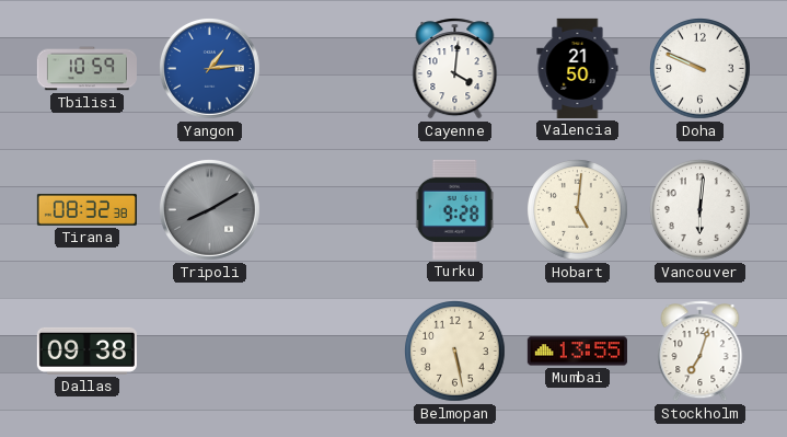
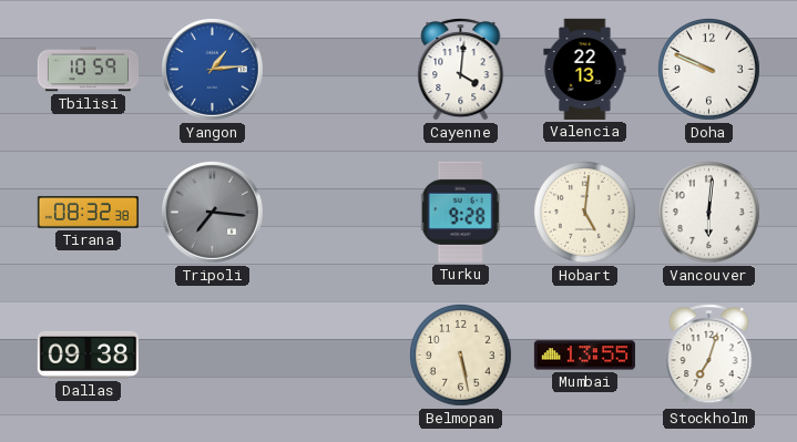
Valencia: 21:50 -> 22:13
Tripoli: 8:10 -> 7:16
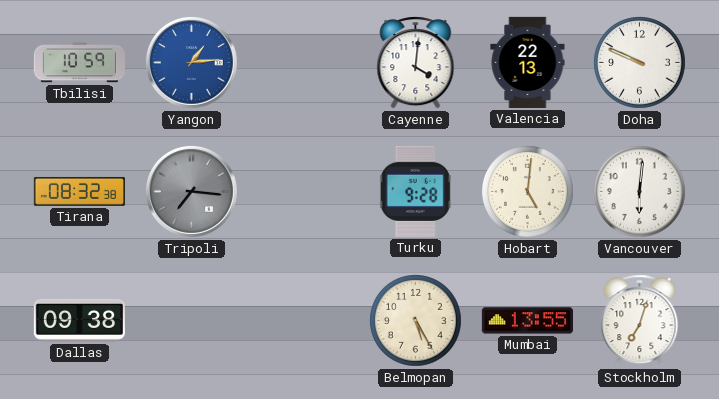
Belmopan: 5:28 -> 5:25
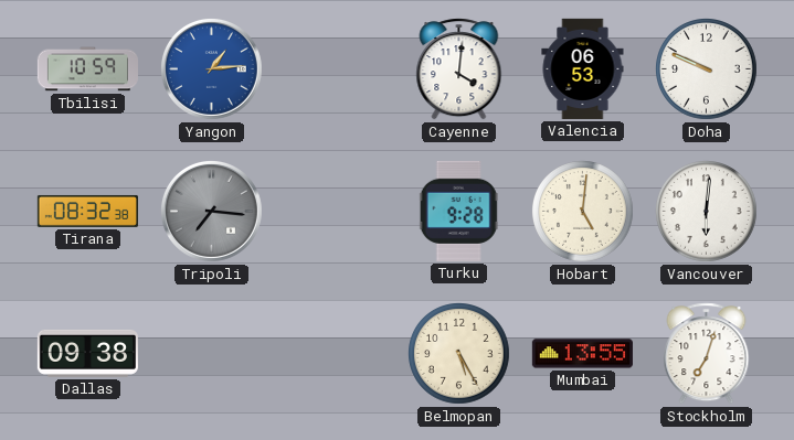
Valencia: 22:13 -> 06:53
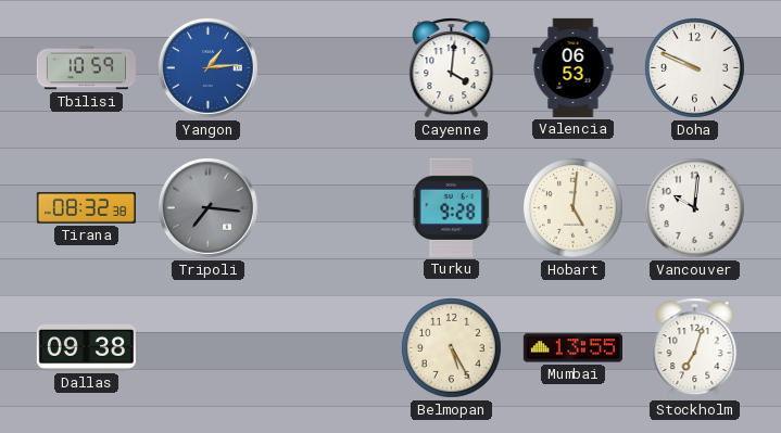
Vancouver: 6:01 -> 10:01
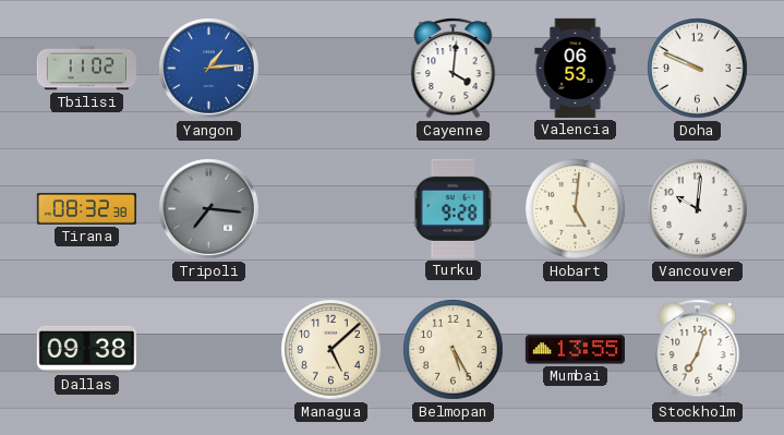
Tbilisi: 10:59 -> 11:02
Managua: none -> 5:08
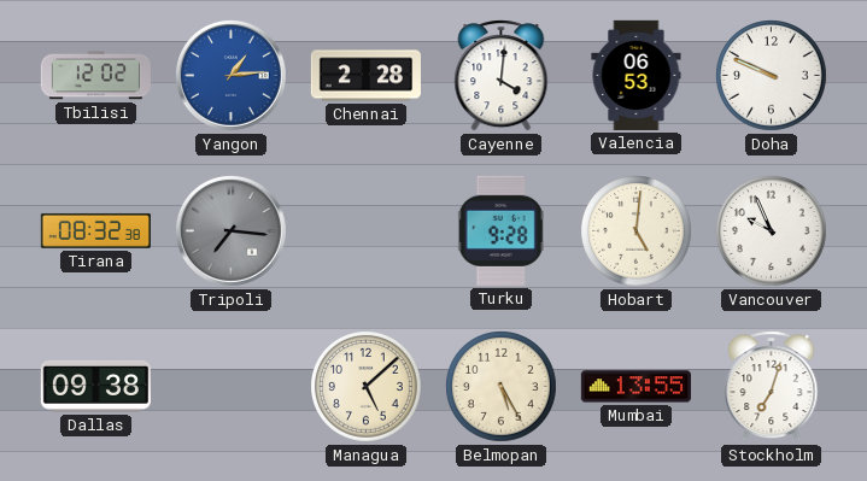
Tbilisi: 11:02 -> 12:02
Chennai: none -> 2:28
Vancouver: 10:01 -> 9:56
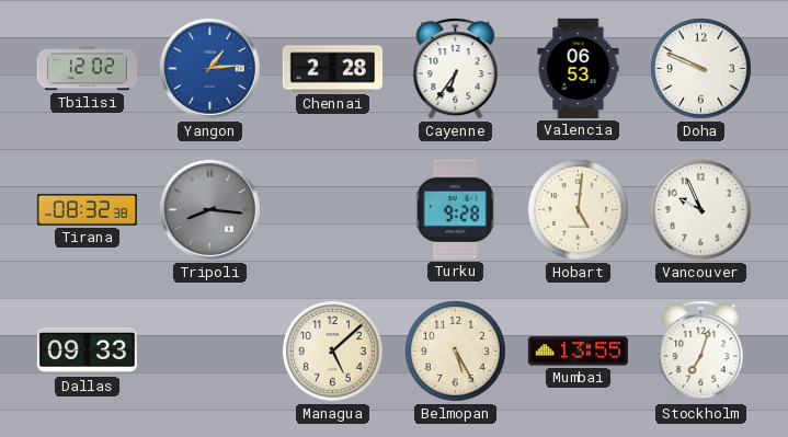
Cayenne: 4:01 -> 6:36
Tripoli: 7:16 -> 8:16
Dallas: 09:38 -> 09:33
